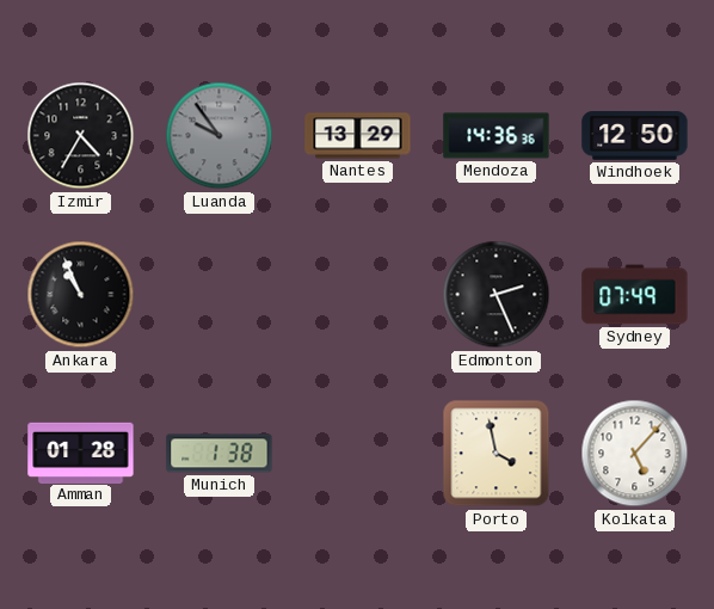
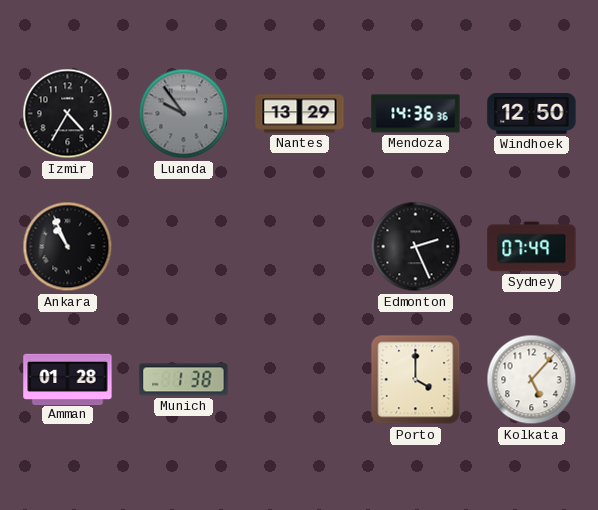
Porto: 3:58 -> 4:00
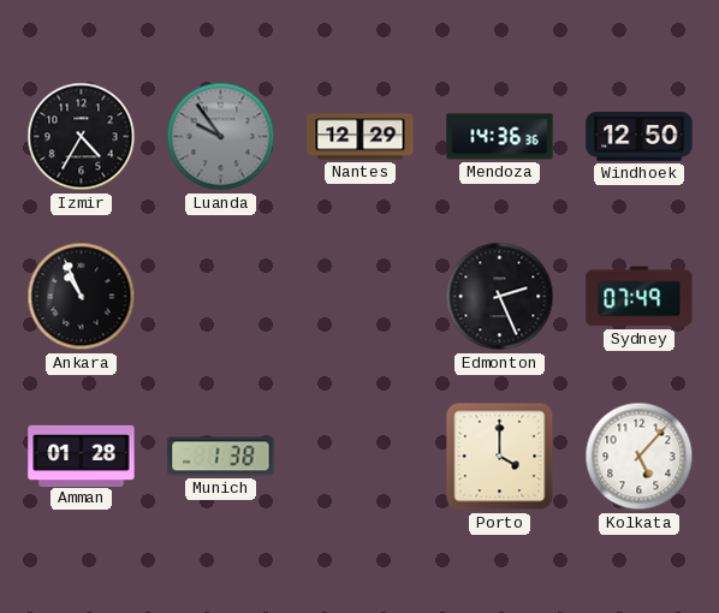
Nantes: 13:29 -> 12:29
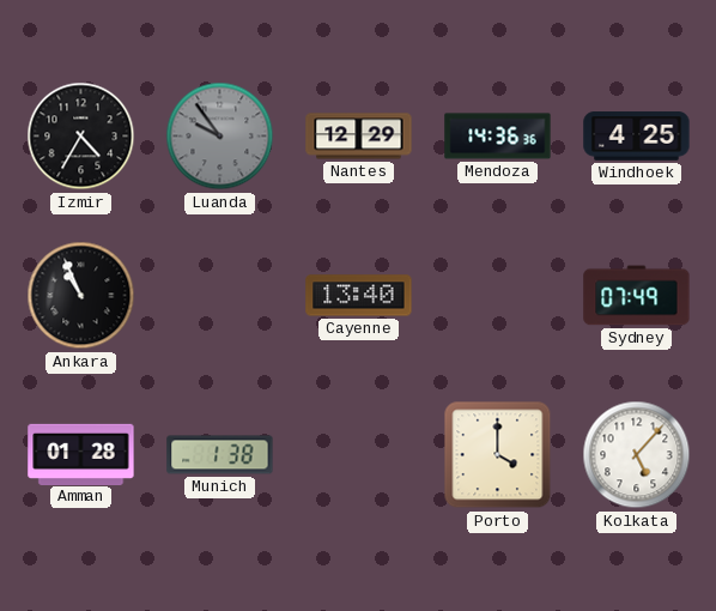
Windhoek: 12:50 -> 4:25
Cayenne: none -> 13:40
Edmonton: 2:26 -> none
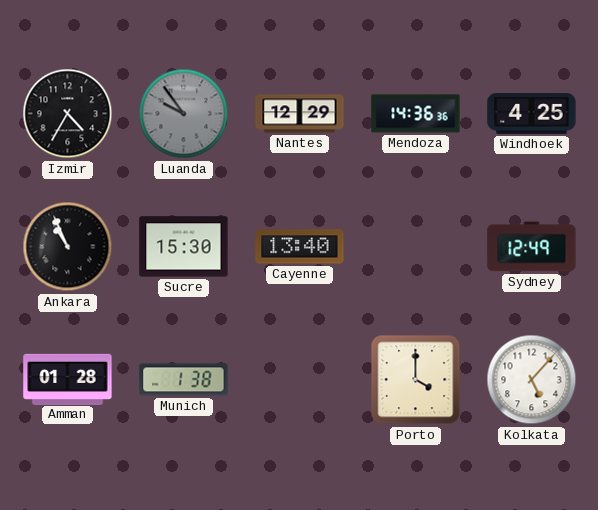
Sucre: none -> 15:30
Sydney: 07:49 -> 12:49
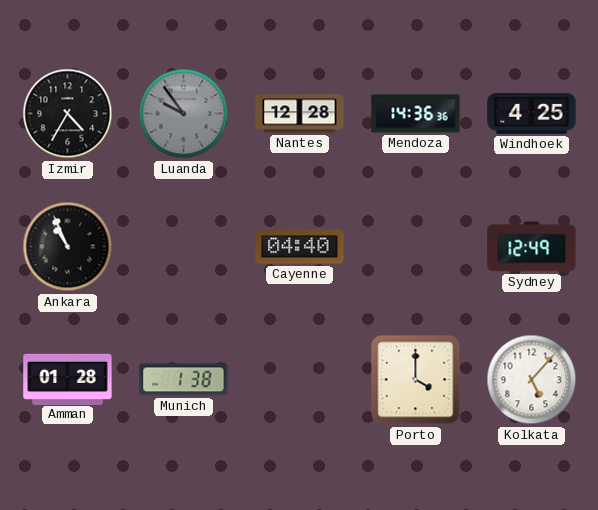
Nantes: 12:29 -> 12:28
Sucre: 15:30 -> none
Cayenne: 13:40 -> 04:40
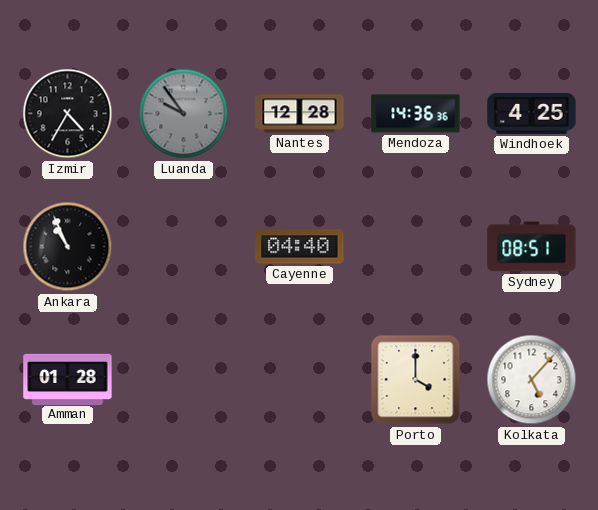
Sydney: 12:49 -> 08:51
Munich: 1:38 -> none
